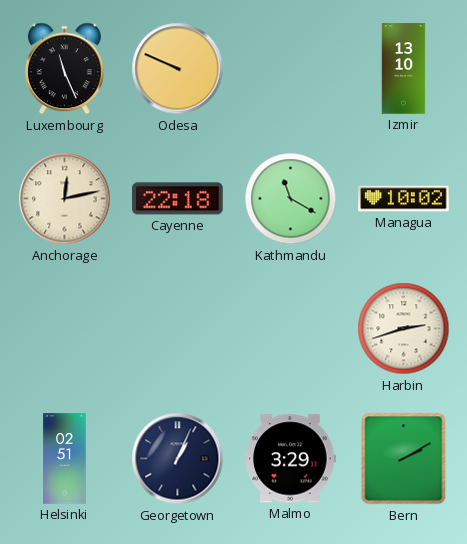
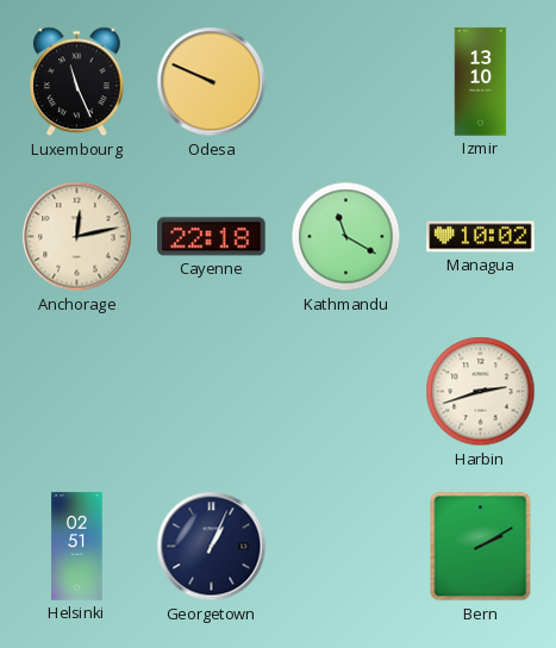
Malmo: 3:29 -> none
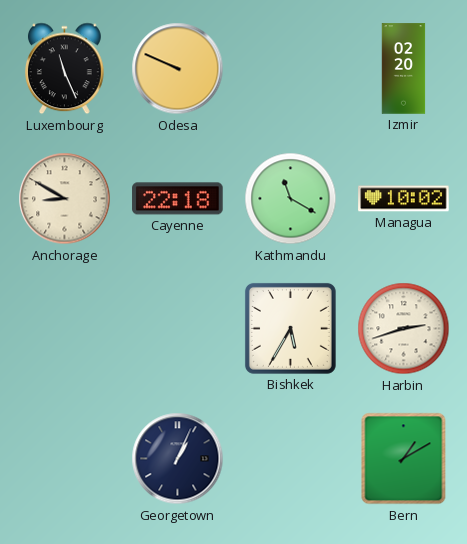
Izmir: 13:10 -> 02:20
Anchorage: 12:13 -> 8:50
Bishkek: none -> 5:35
Helsinki: 02:51 -> none
Bern: 2:10 -> 1:10
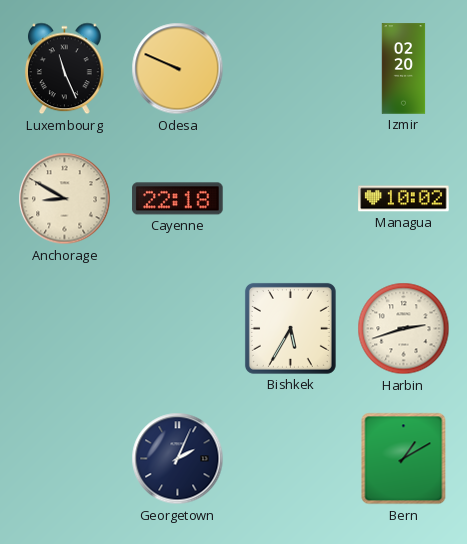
Kathmandu: 11:20 -> none
Georgetown: 1:04 -> 2:04
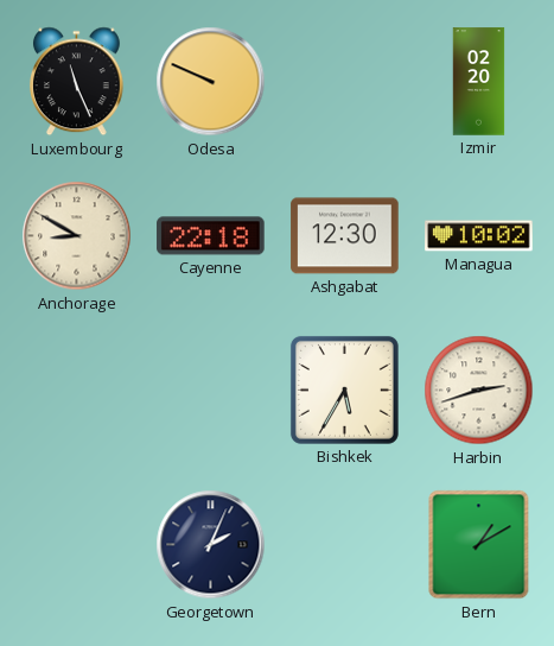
Ashgabat: none -> 12:30
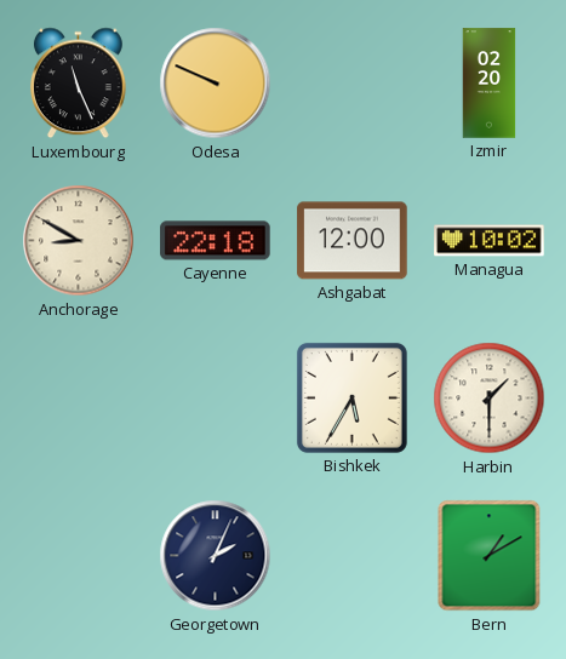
Ashgabat: 12:30 -> 12:00
Harbin: 2:42 -> 1:30
